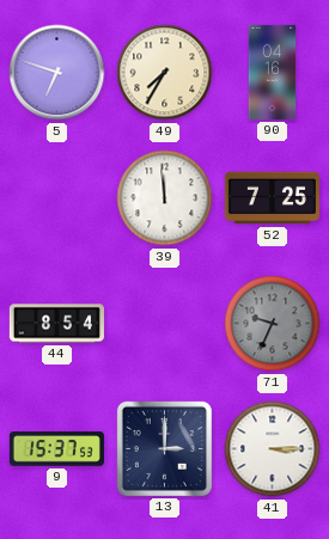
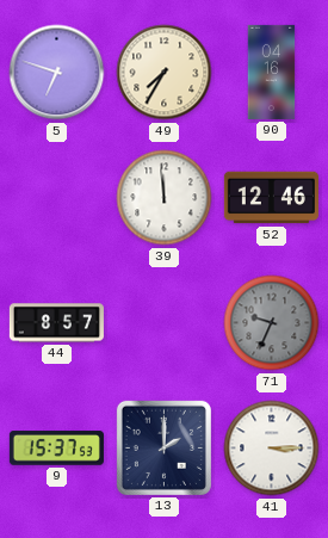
52: 7:25 -> 12:46
44: 8:54 -> 8:57
13: 3:00 -> 2:00
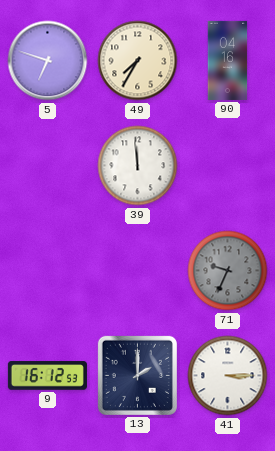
52: 12:46 -> none
44: 8:57 -> none
9: 15:37 -> 16:12
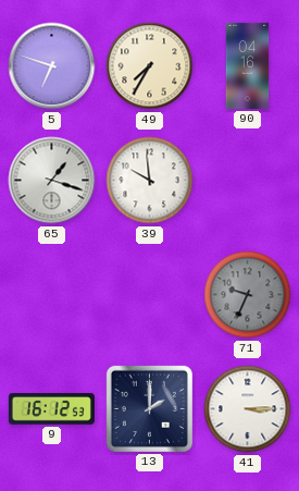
65: none -> 1:18
39: 11:59 -> 9:59
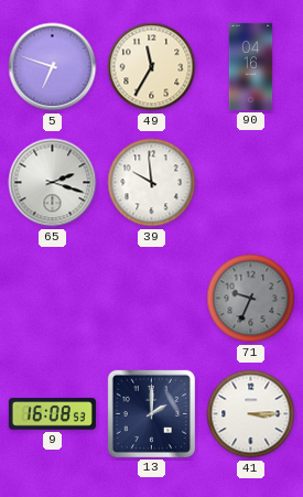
49: 7:35 -> 11:35
65: 1:18 -> 2:18
9: 16:12 -> 16:08
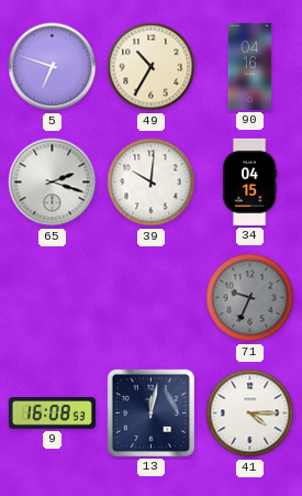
49: 11:35 -> 10:35
39: 9:59 -> 10:01
34: none -> 04:15
13: 2:00 -> 12:02
41: 3:15 -> 4:15
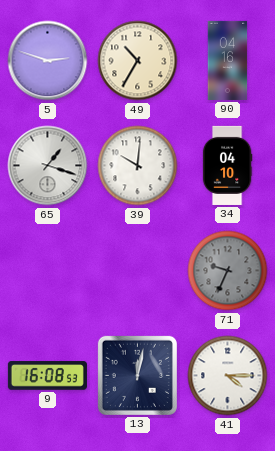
5: 6:48 -> 2:48
65: 2:18 -> 1:18
34: 04:15 -> 04:10
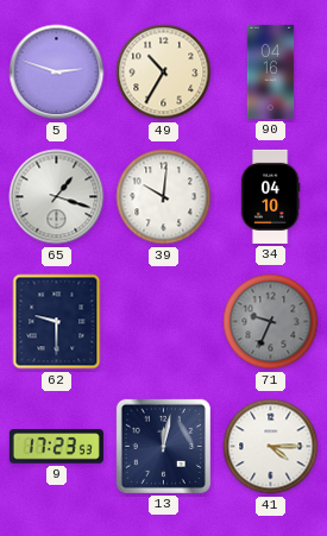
62: none -> 9:30
9: 16:08 -> 17:23
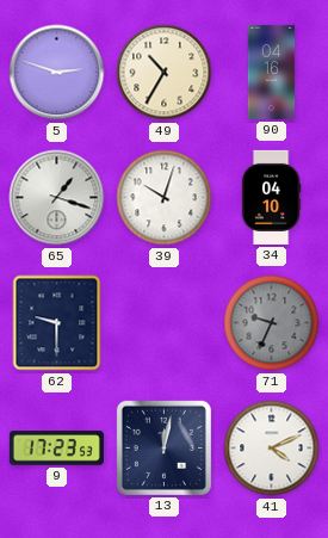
39: 10:01 -> 10:03
41: 4:15 -> 4:11
